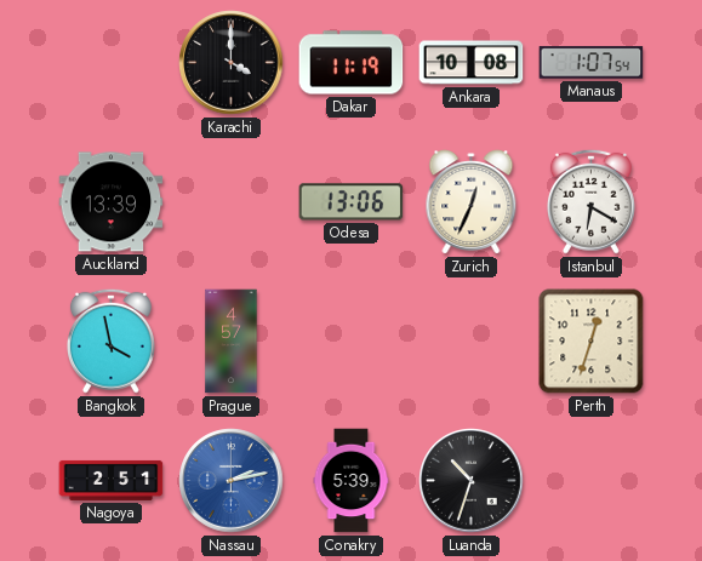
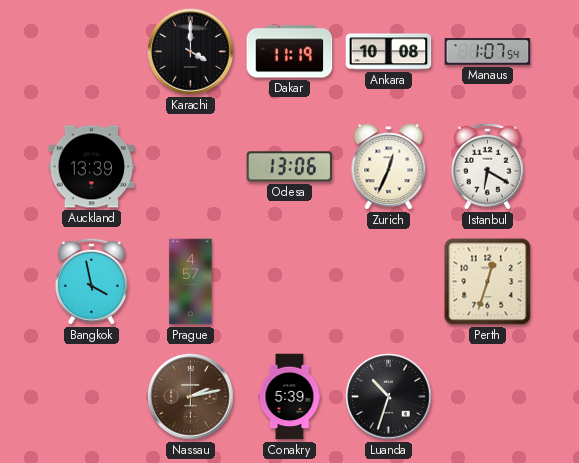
Nagoya: 2:51 -> none
Nassau dial: blue -> brown
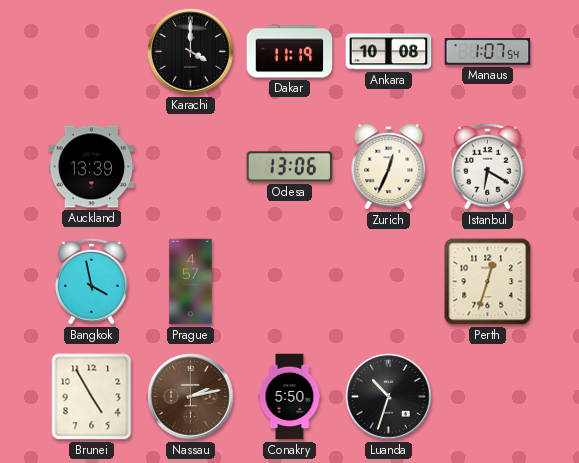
Brunei: none -> 4:55
Conakry: 5:39 -> 5:50
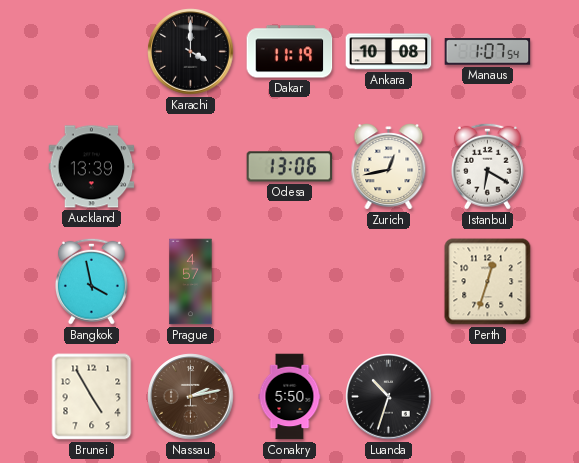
Zurich: 12:34 -> 12:43
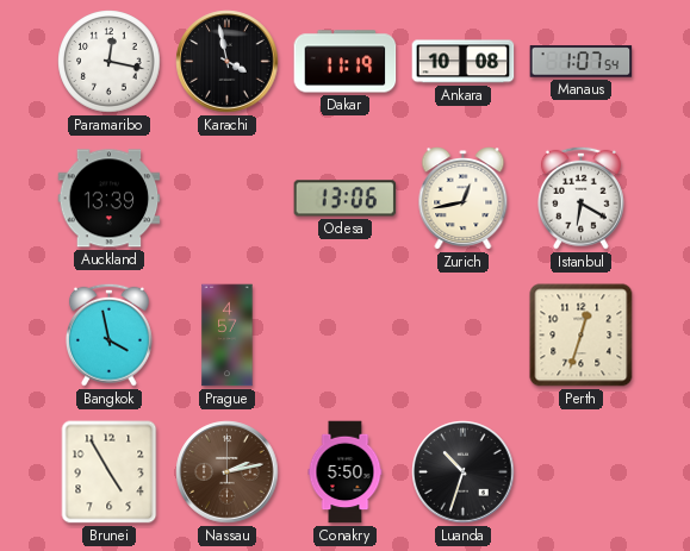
Paramaribo: none -> 12:17
Karachi: 4:00 -> 3:58
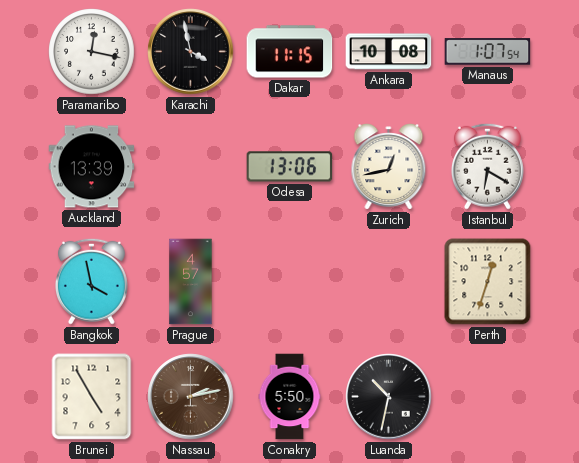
Dakar: 11:19 -> 11:15
Luanda: 10:33 -> 10:32
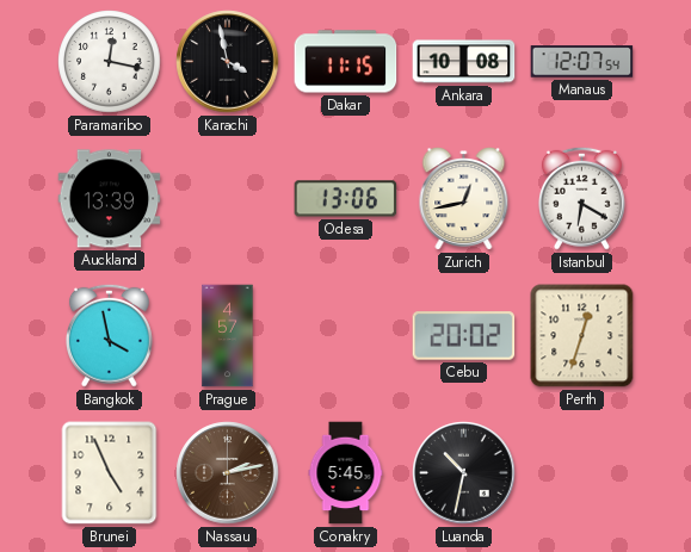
Manaus: 1:07 -> 12:07
Cebu: none -> 20:02
Brunei: 4:55 -> 4:56
Conakry: 5:50 -> 5:45
